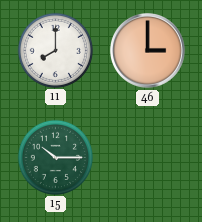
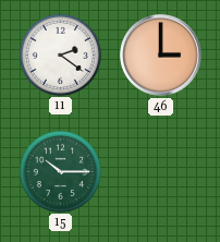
11: 8:00 -> 2:21
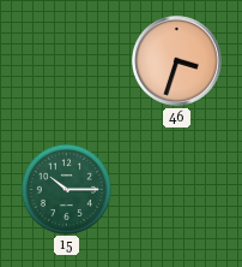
11: 2:21 -> none
46: 3:00 -> 3:33
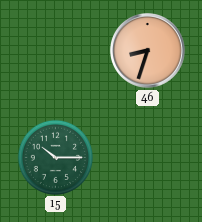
46: 3:33 -> 8:33
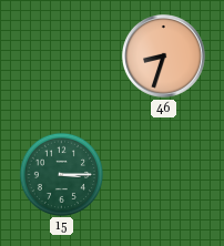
15: 10:15 -> 3:15
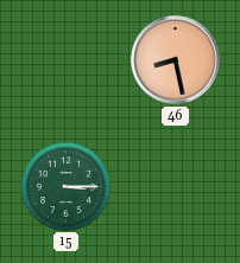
46: 8:33 -> 8:28
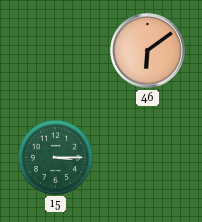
46: 8:28 -> 6:09
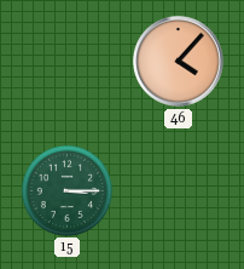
46: 6:09 -> 4:07
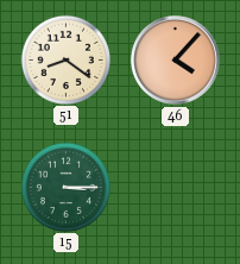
51: none -> 8:21
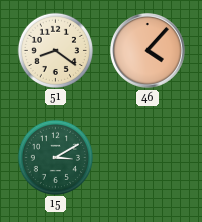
15: 3:15 -> 3:10
